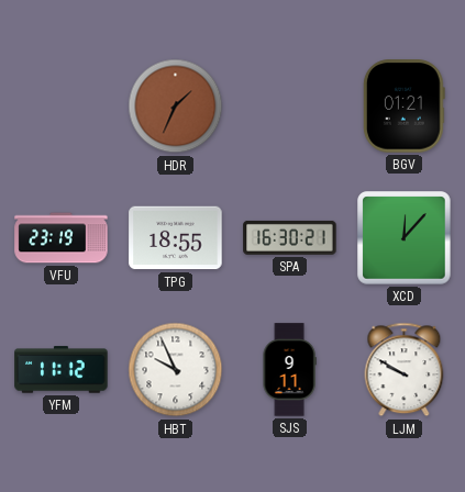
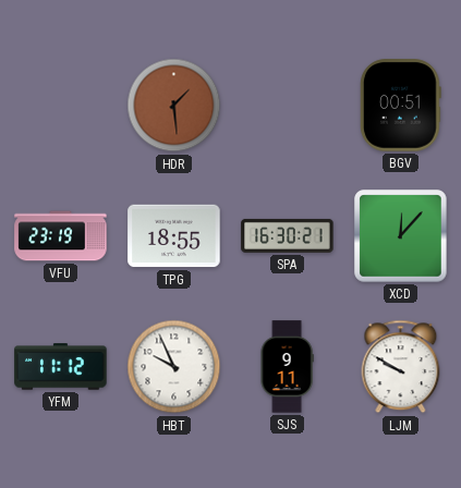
HDR: 1:34 -> 1:29
BGV: 01:21 -> 00:51
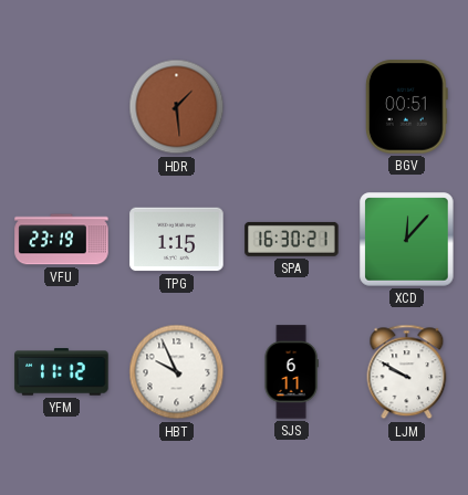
TPG: 18:55 -> 1:15
SJS: 9:11 -> 6:11
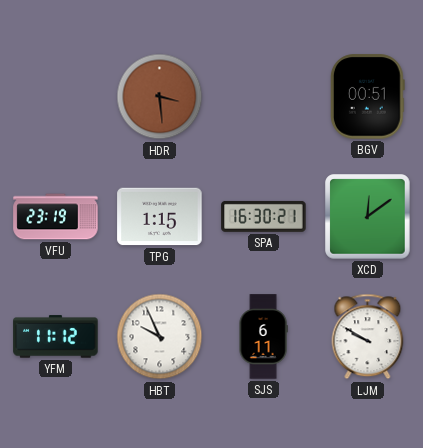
HDR: 1:29 -> 3:29
XCD: 12:07 -> 12:09
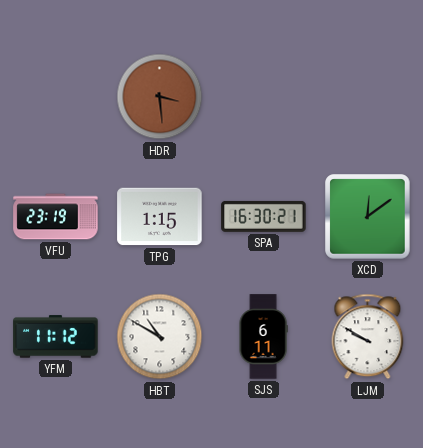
BGV: 00:51 -> none
HBT: 9:56 -> 10:50
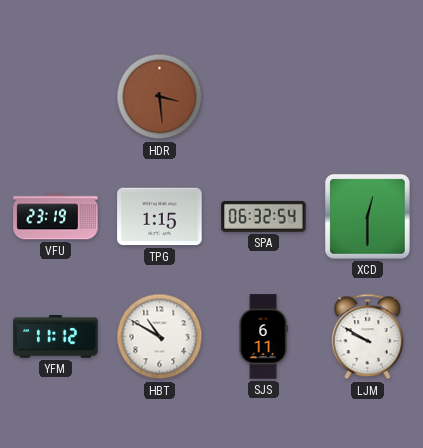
SPA: 16:30 -> 06:32
XCD: 12:09 -> 12:30
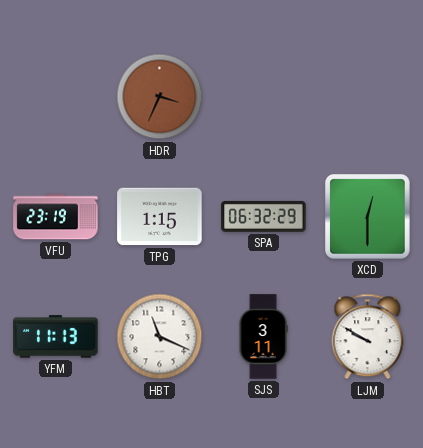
HDR: 3:29 -> 3:34
SPA: 06:32:54 -> 06:32:29
YFM: 11:12 -> 11:13
HBT: 10:50 -> 11:19
SJS: 6:11 -> 3:11
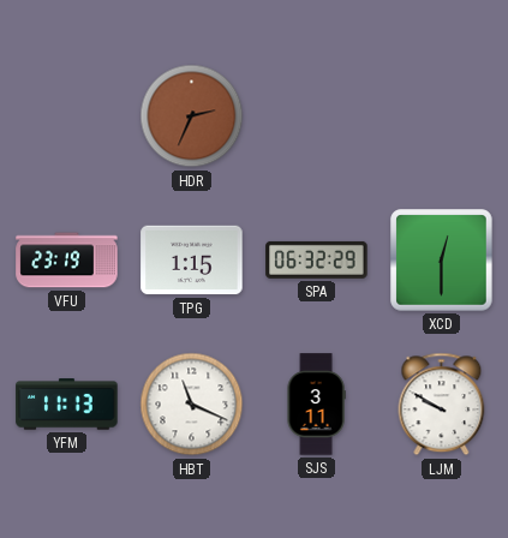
HDR: 3:34 -> 2:34
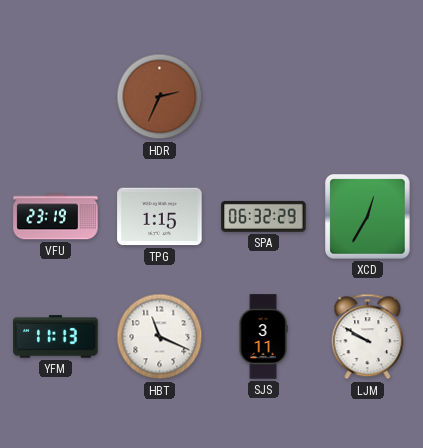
XCD: 12:30 -> 12:35
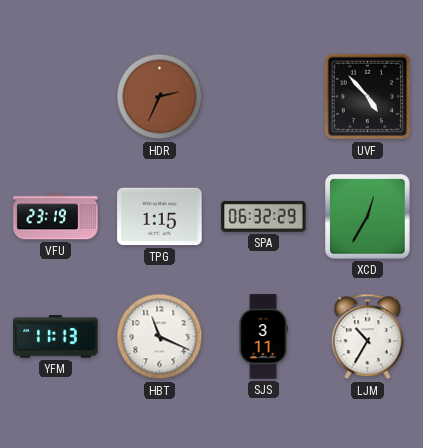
UVF: none -> 4:53
LJM: 9:50 -> 10:35
